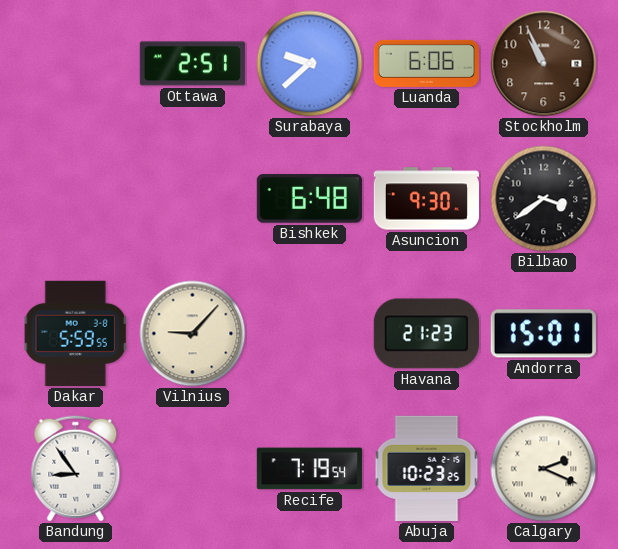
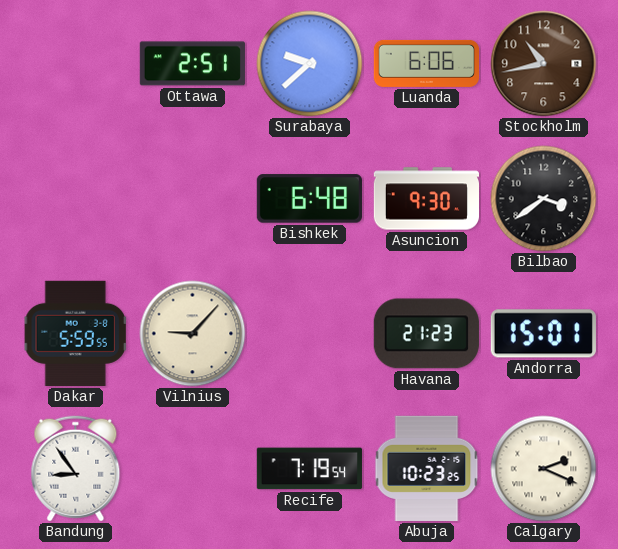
Stockholm: 10:56 -> 10:43
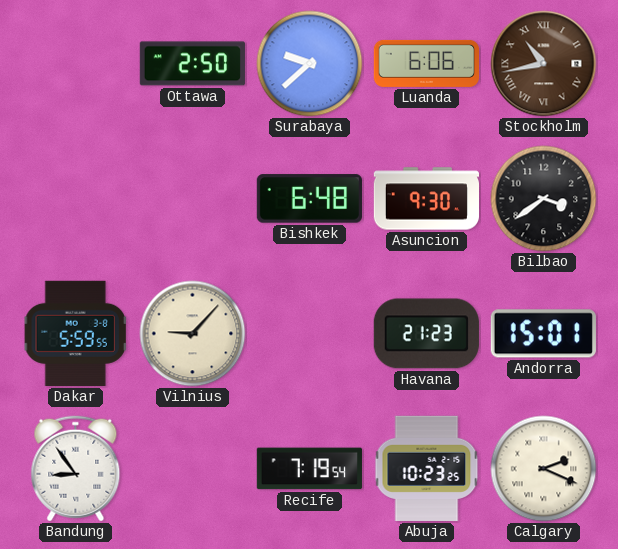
Ottawa: 2:51 -> 2:50
Stockholm numerals: Arabic -> Roman
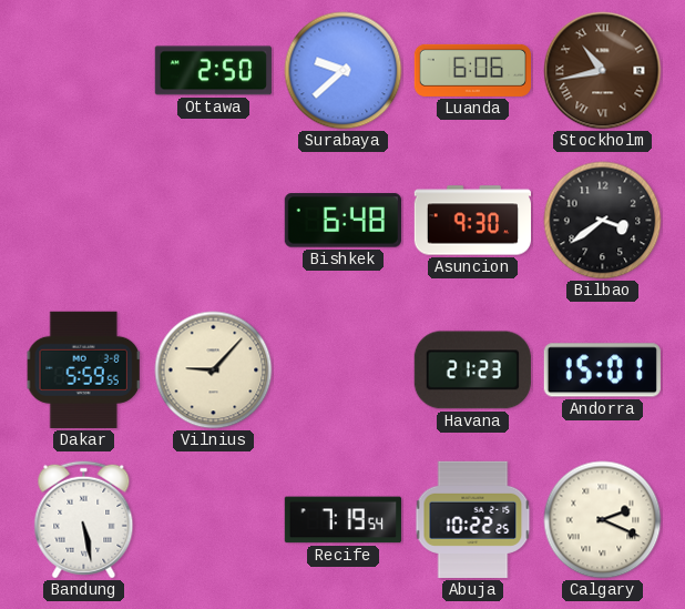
Bandung: 8:54 -> 5:28
Abuja: 10:23 -> 10:22
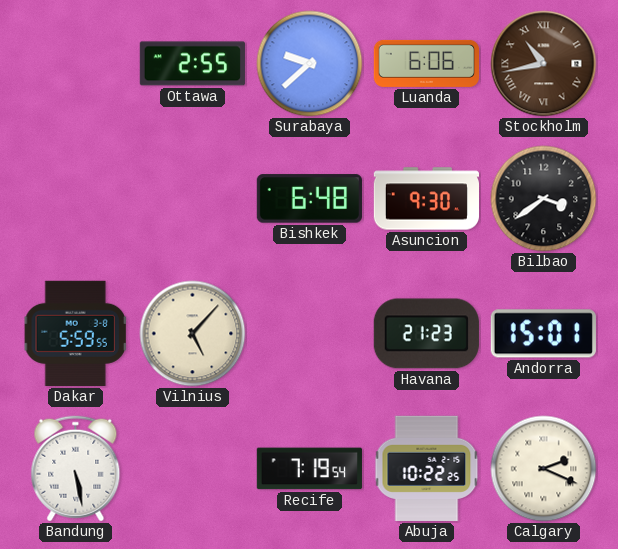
Ottawa: 2:50 -> 2:55
Vilnius: 9:07 -> 5:07
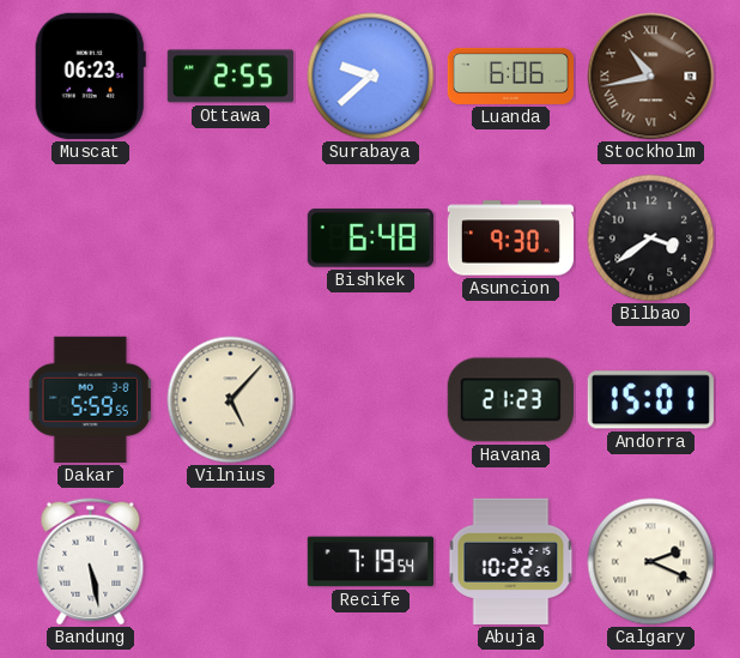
Muscat: none -> 06:23
